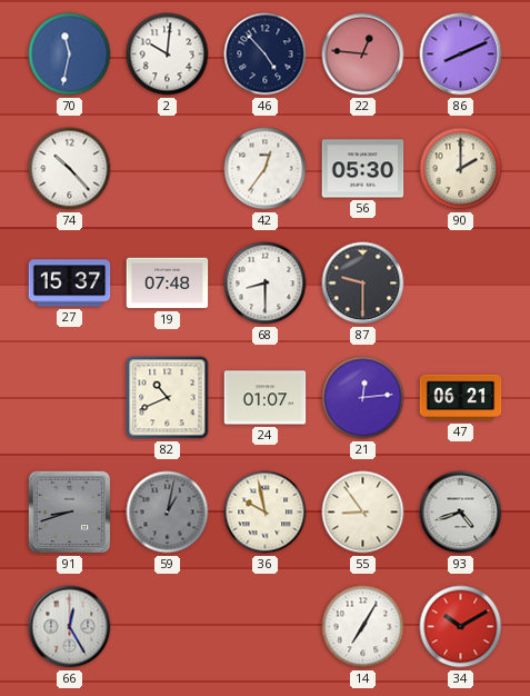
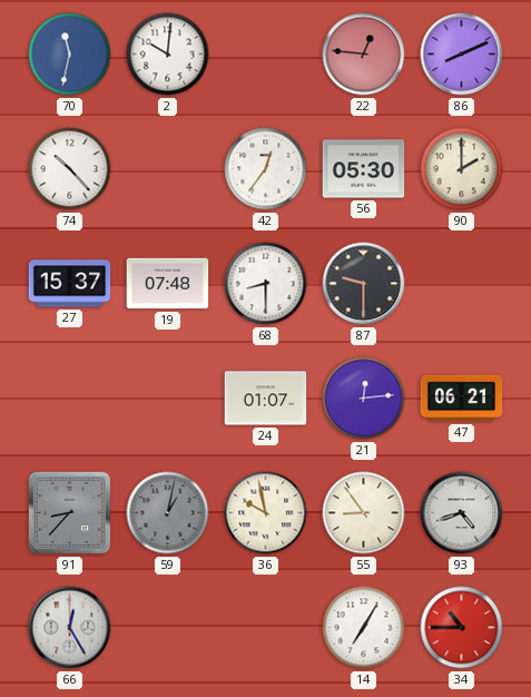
46: 4:53 -> none
82: 10:41 -> none
91: 8:42 -> 8:37
34: 10:10 -> 10:45
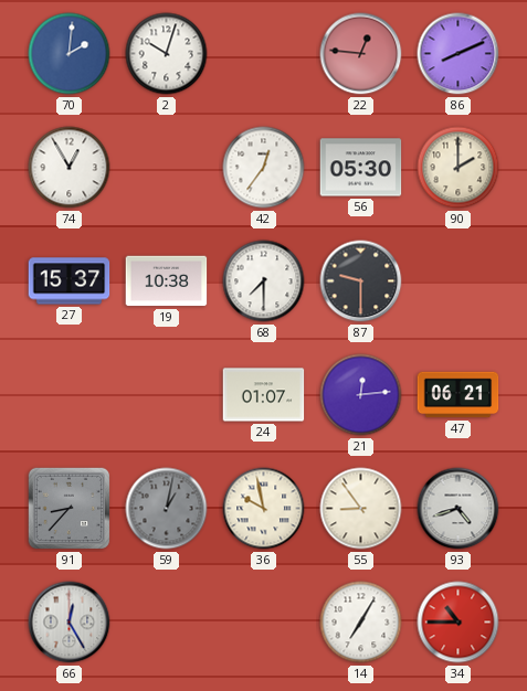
70: 11:32 -> 2:01
2: 10:01 -> 10:03
74: 10:23 -> 12:55
19: 07:48 -> 10:38
68: 8:30 -> 7:30
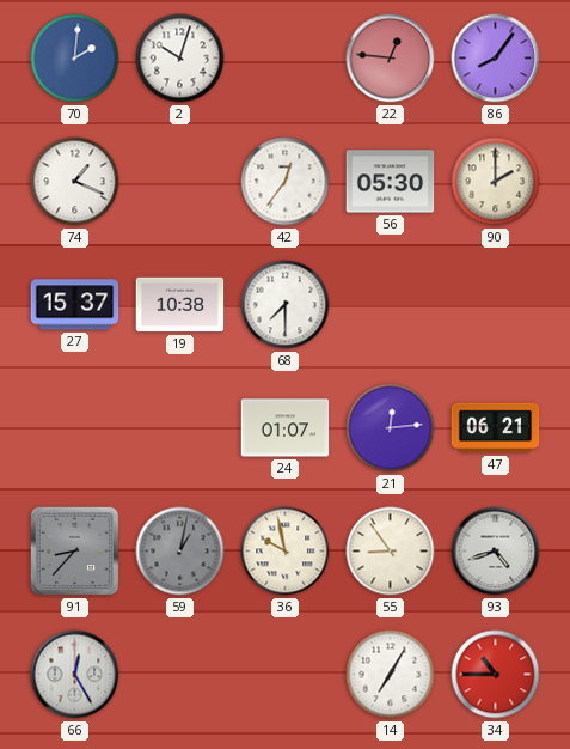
86: 8:11 -> 8:06
74: 12:55 -> 1:19
87: 9:30 -> none
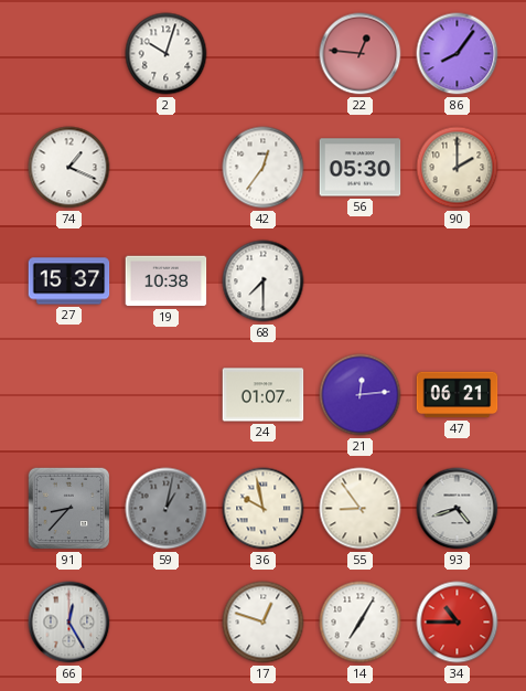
70: 2:01 -> none
17: none -> 12:48
